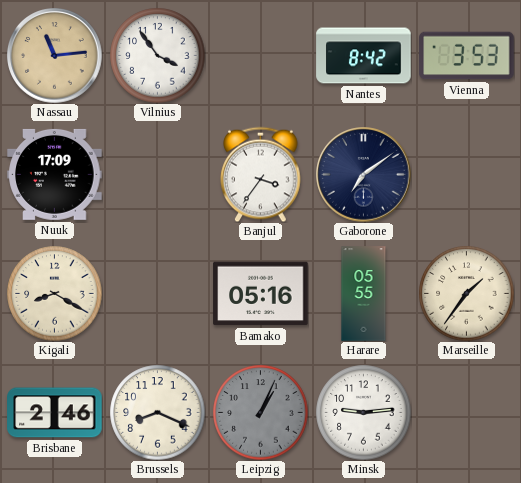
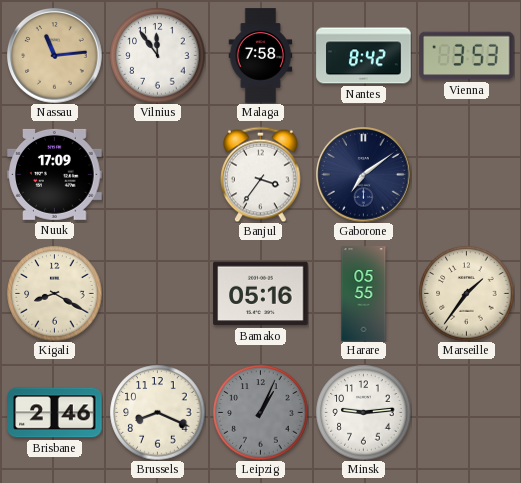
Vilnius: 3:54 -> 11:54
Malaga: none -> 7:58
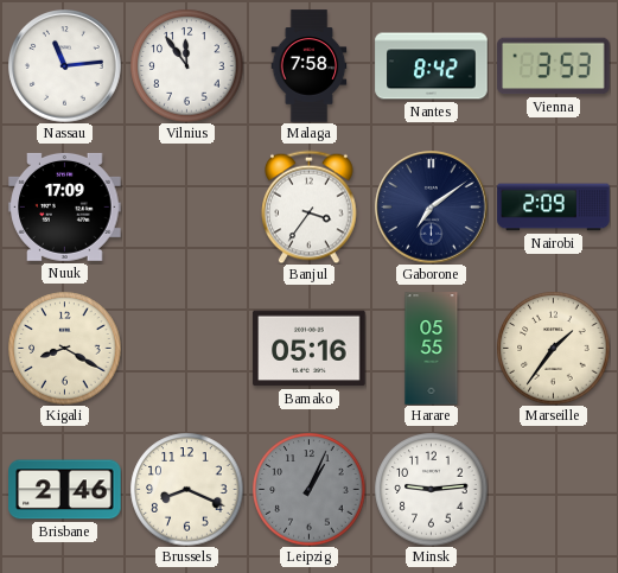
Nassau dial: champagne -> white
Nairobi: none -> 2:09
